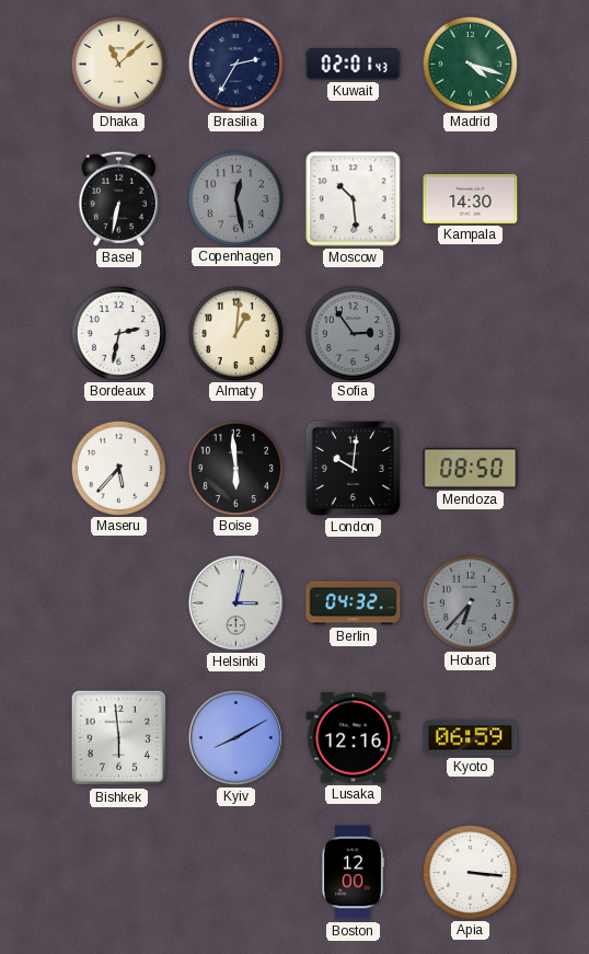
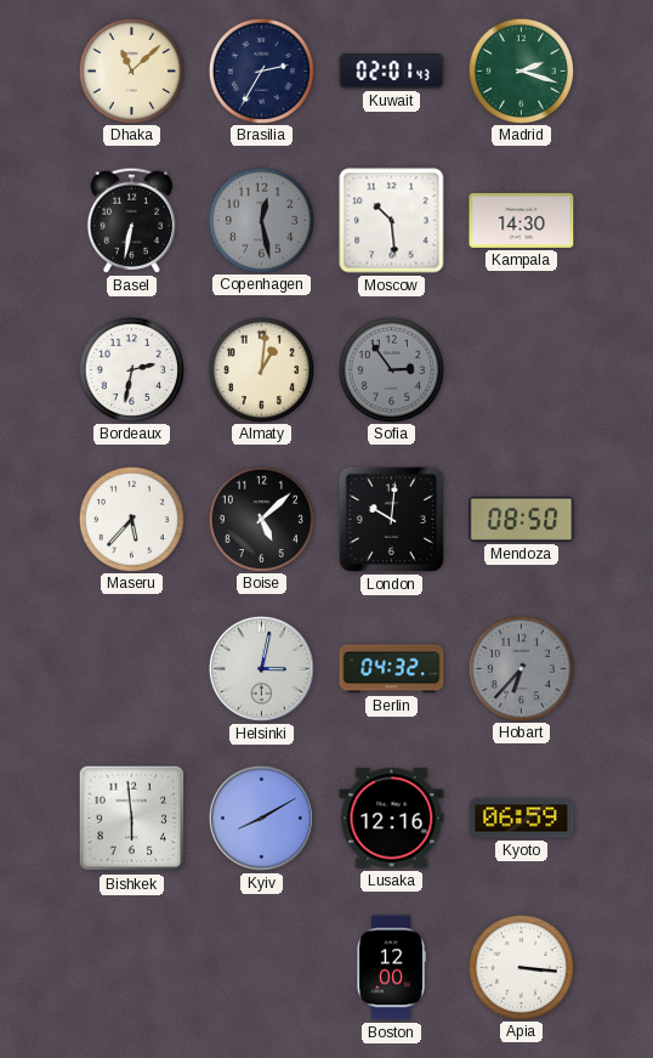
Madrid: 4:18 -> 2:18
Boise: 5:59 -> 5:08
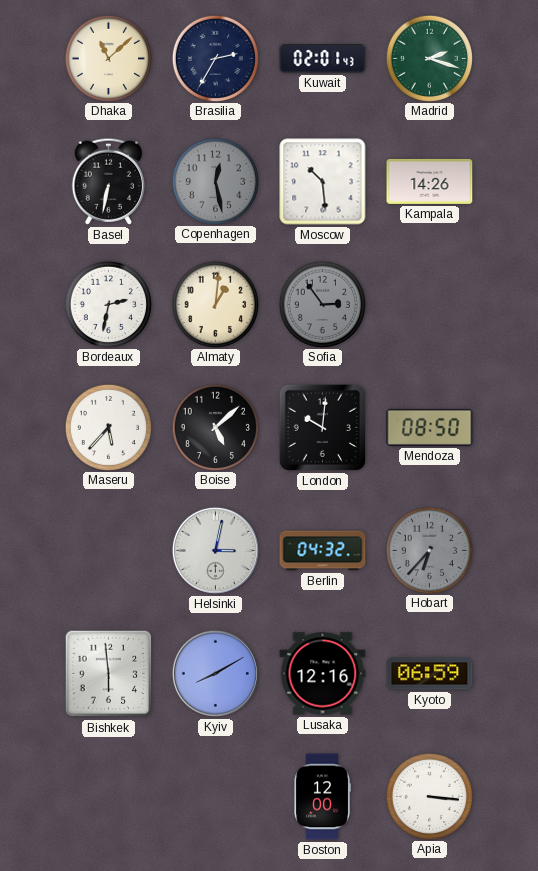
Kampala: 14:30 -> 14:26
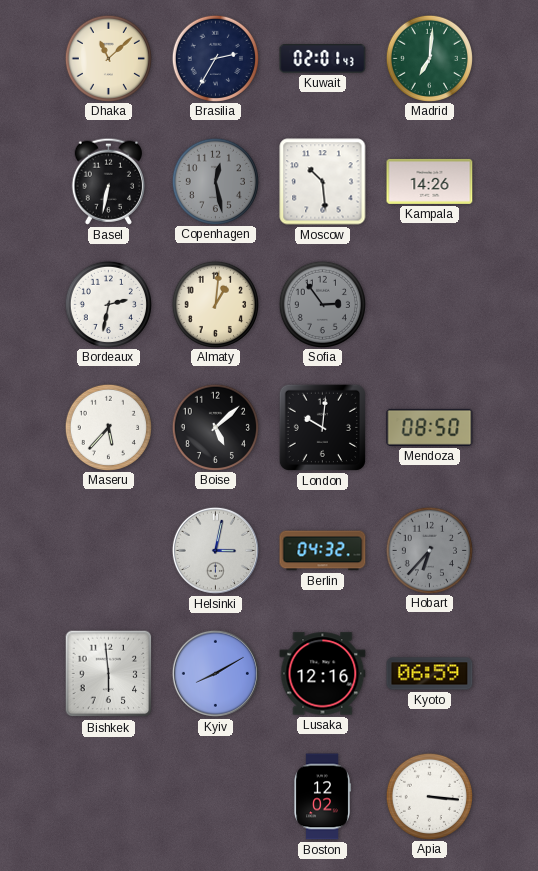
Madrid: 2:18 -> 7:01
Boston: 12:00 -> 12:02
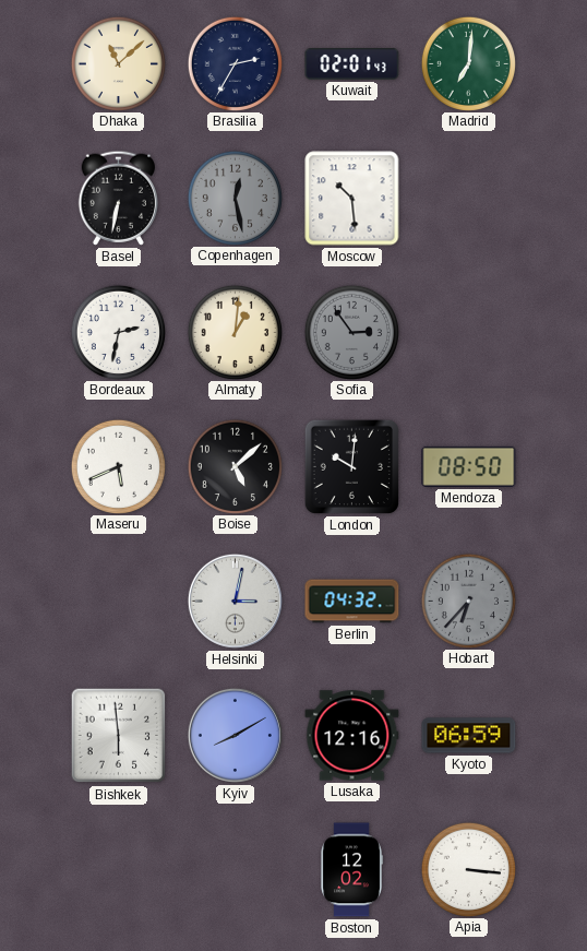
Kampala: 14:26 -> none
Maseru: 5:37 -> 5:41
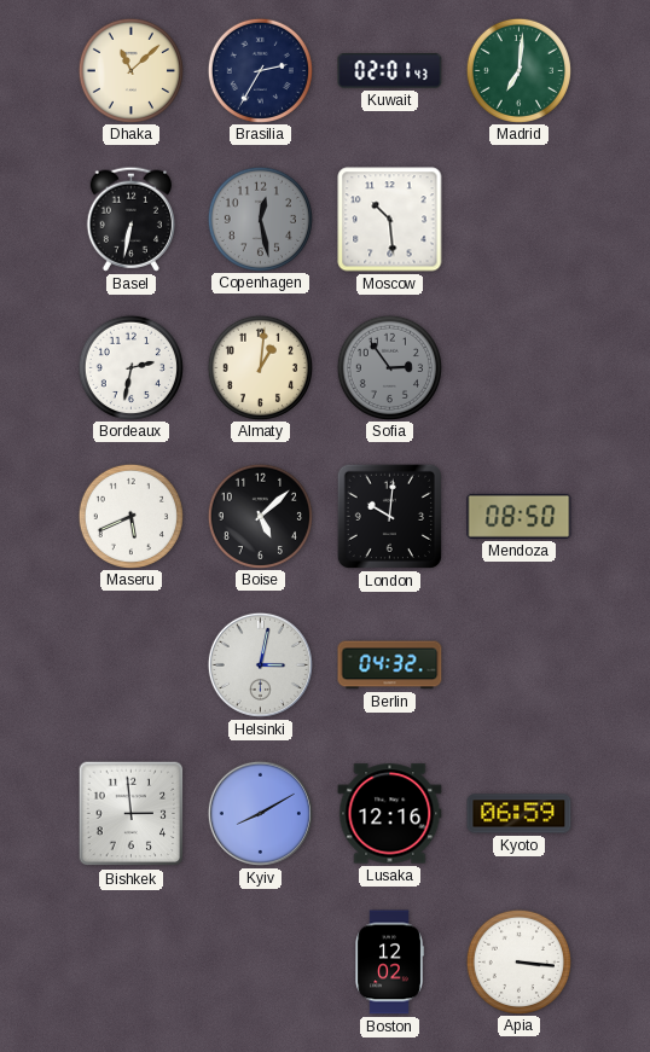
Hobart: 6:37 -> none
Bishkek: 5:59 -> 2:59
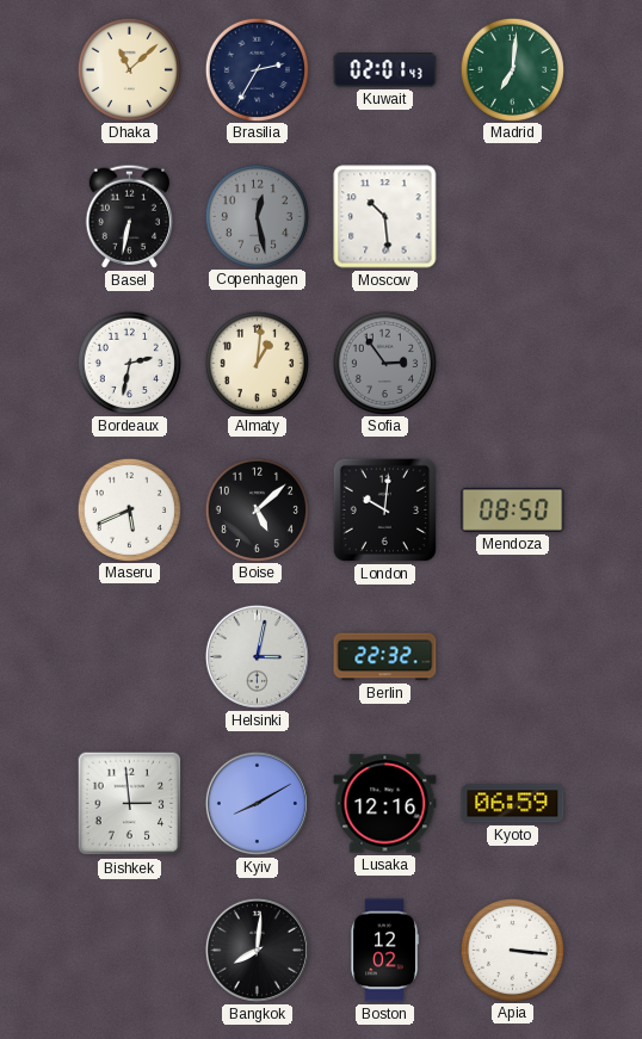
Berlin: 04:32 -> 22:32
Bangkok: none -> 8:01
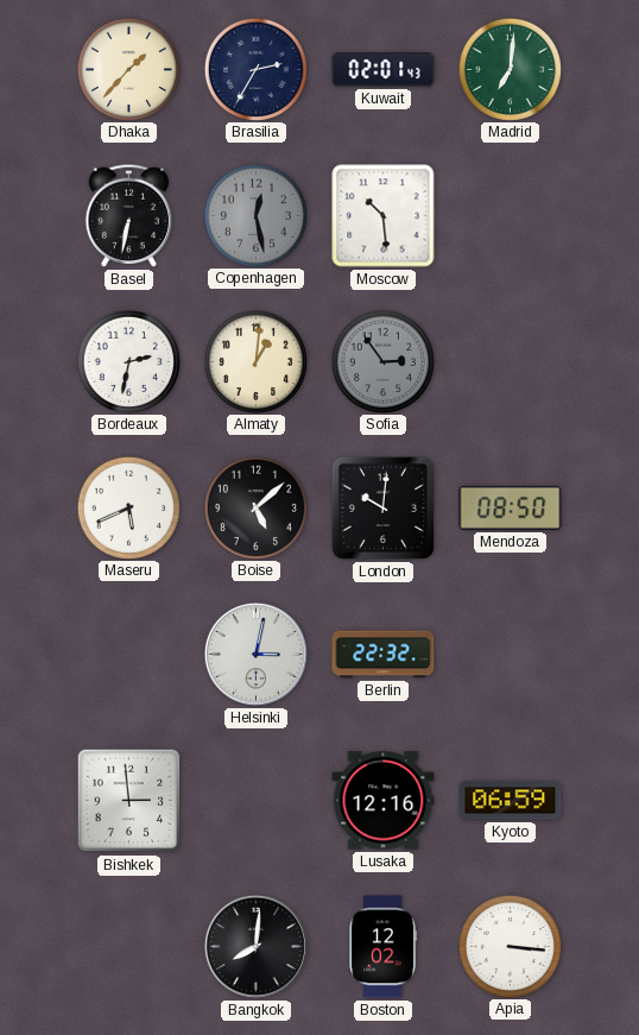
Dhaka: 11:08 -> 1:37
Kyiv: 8:10 -> none
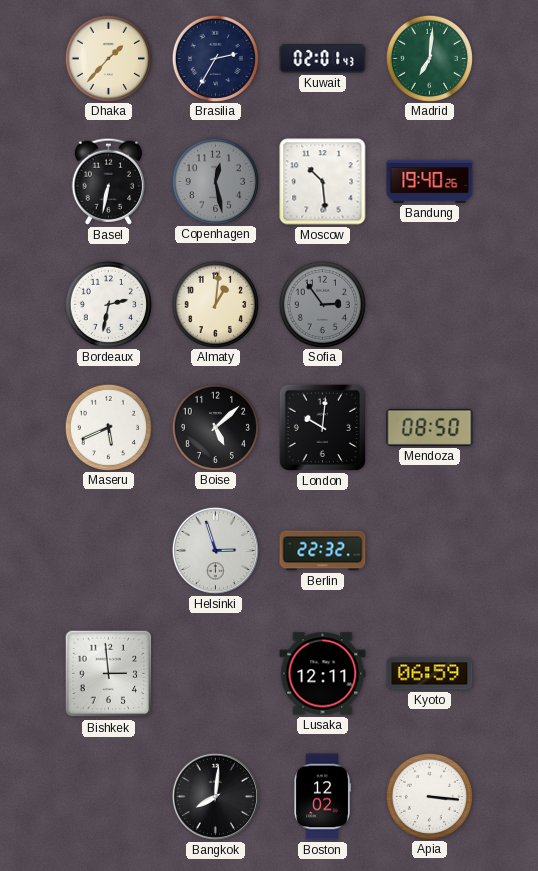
Bandung: none -> 19:40
Helsinki: 3:02 -> 2:57
Lusaka: 12:16 -> 12:11
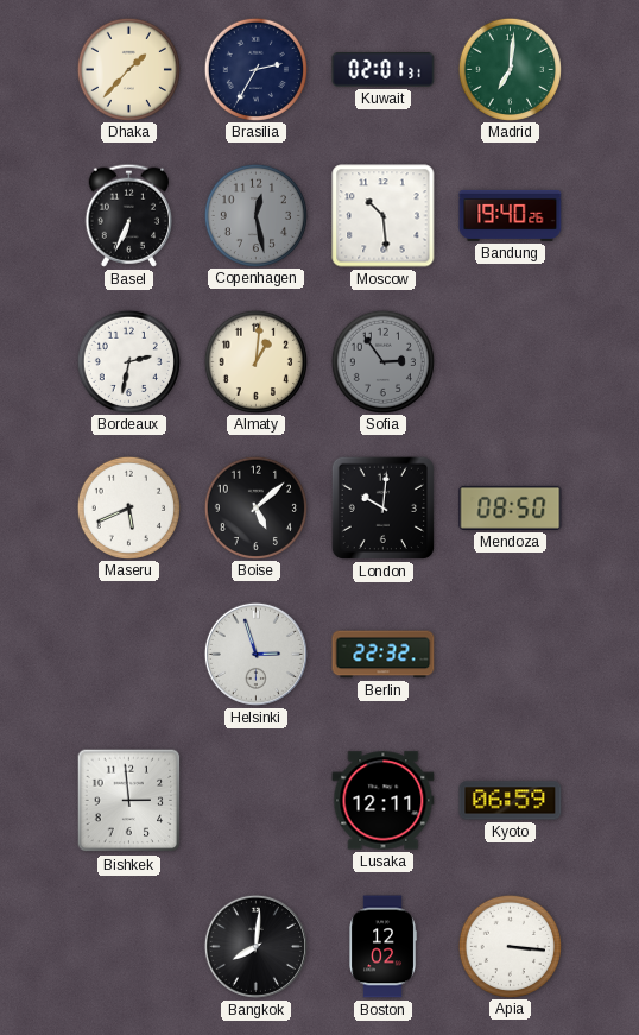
Kuwait: 02:01:43 -> 02:01:31
Basel: 6:32 -> 6:34
